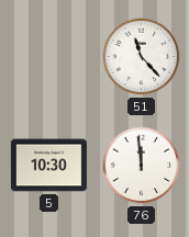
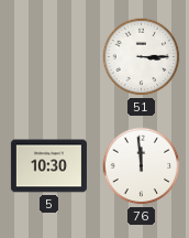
51: 11:23 -> 3:15
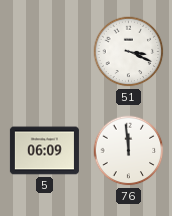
51: 3:15 -> 3:19
5: 10:30 -> 06:09
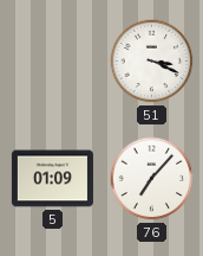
5: 06:09 -> 01:09
76: 11:59 -> 7:07
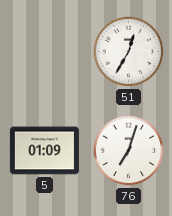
51: 3:19 -> 12:35
76: 7:07 -> 7:03
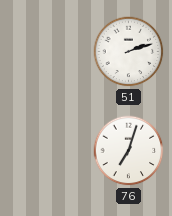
51: 12:35 -> 2:12
5: 01:09 -> none
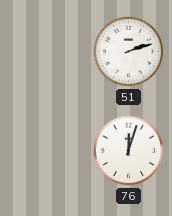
76: 7:03 -> 12:03
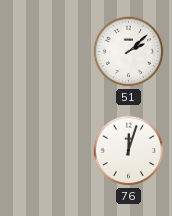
51: 2:12 -> 2:08
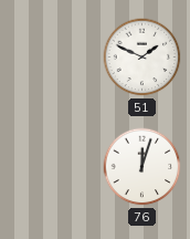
51: 2:08 -> 1:49
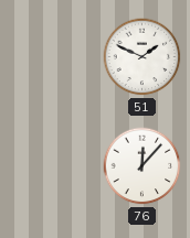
76: 12:03 -> 12:07
